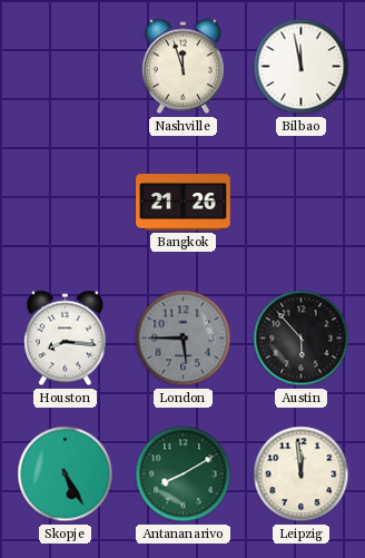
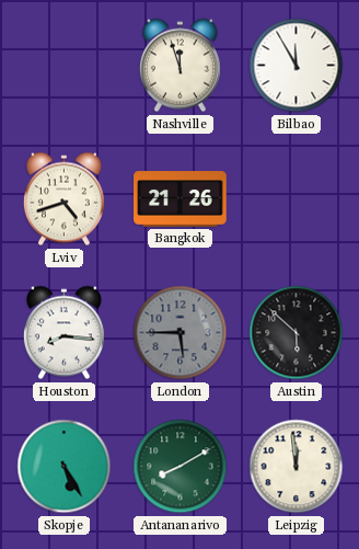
Bilbao: 11:58 -> 11:55
Lviv: none -> 4:42
Austin: 5:53 -> 5:52
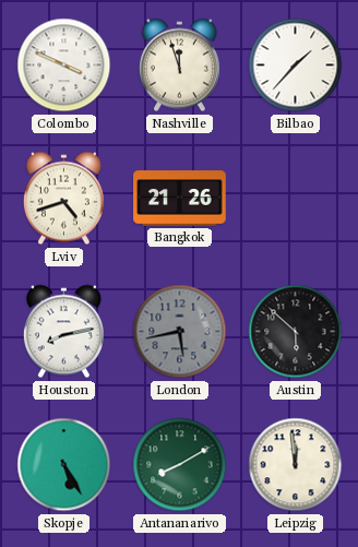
Colombo: none -> 3:49
Bilbao: 11:55 -> 1:37
Houston: 8:16 -> 8:13
London: 5:45 -> 5:43
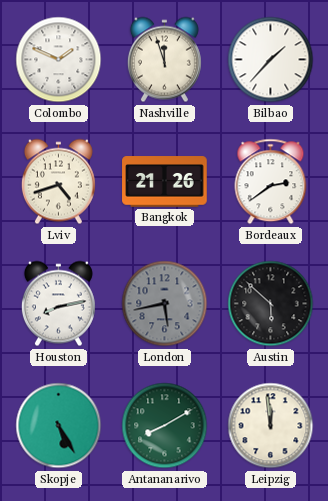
Colombo: 3:49 -> 1:49
Bordeaux: none -> 2:39
